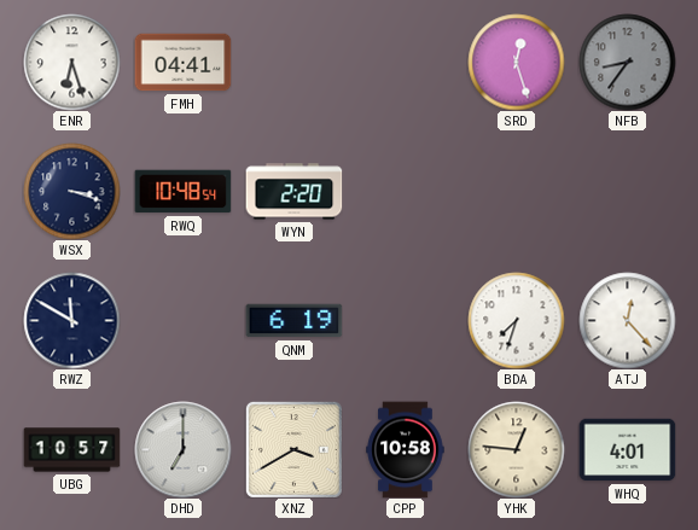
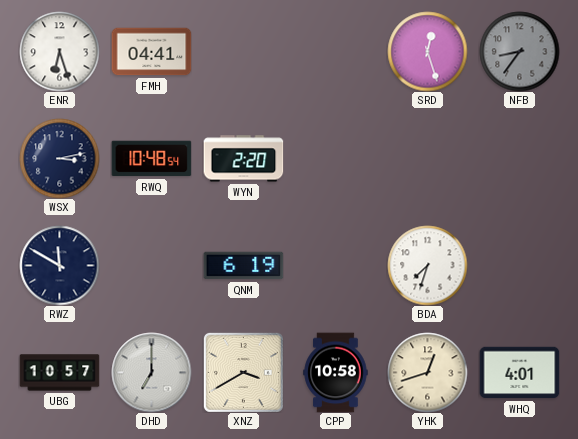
WSX: 3:18 -> 3:13
ATJ: 12:23 -> none
YHK: 12:46 -> 12:42
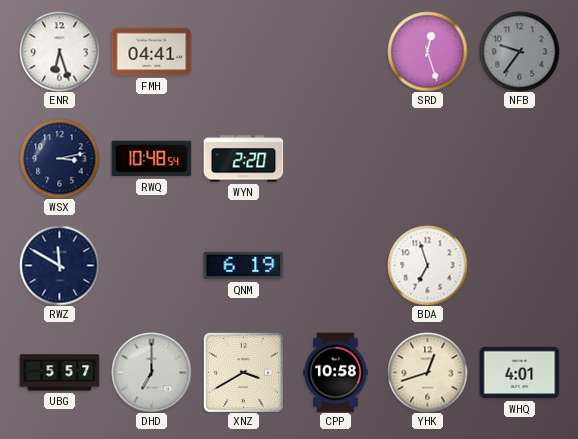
NFB: 8:36 -> 9:36
BDA: 7:33 -> 6:57
UBG: 10:57 -> 5:57
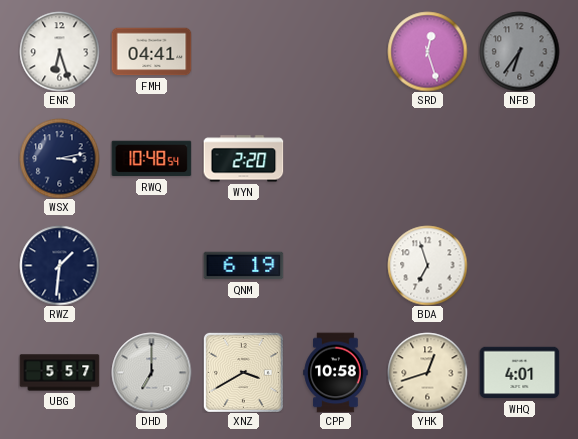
NFB: 9:36 -> 6:36
RWZ: 11:50 -> 1:31
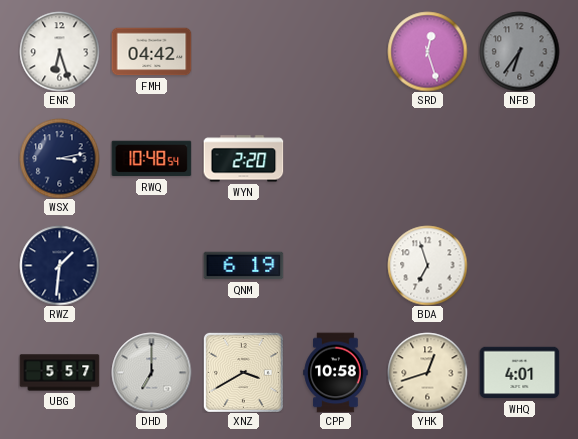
FMH: 04:41 -> 04:42
